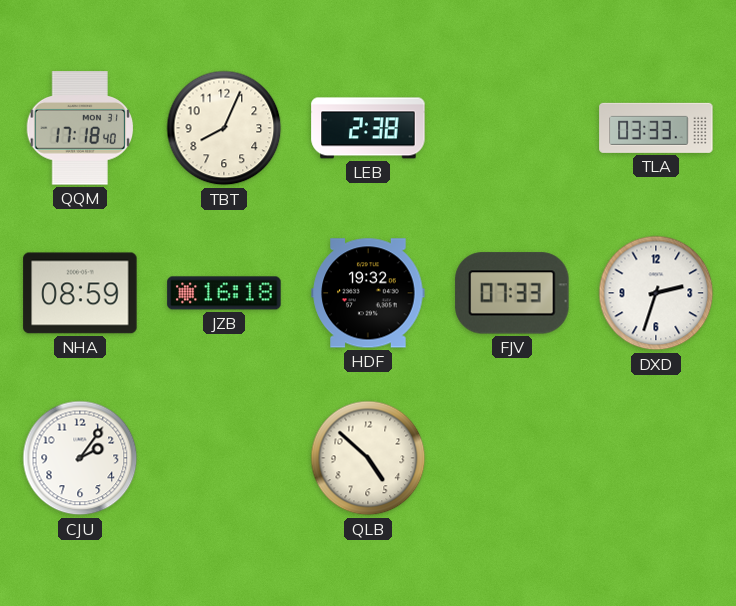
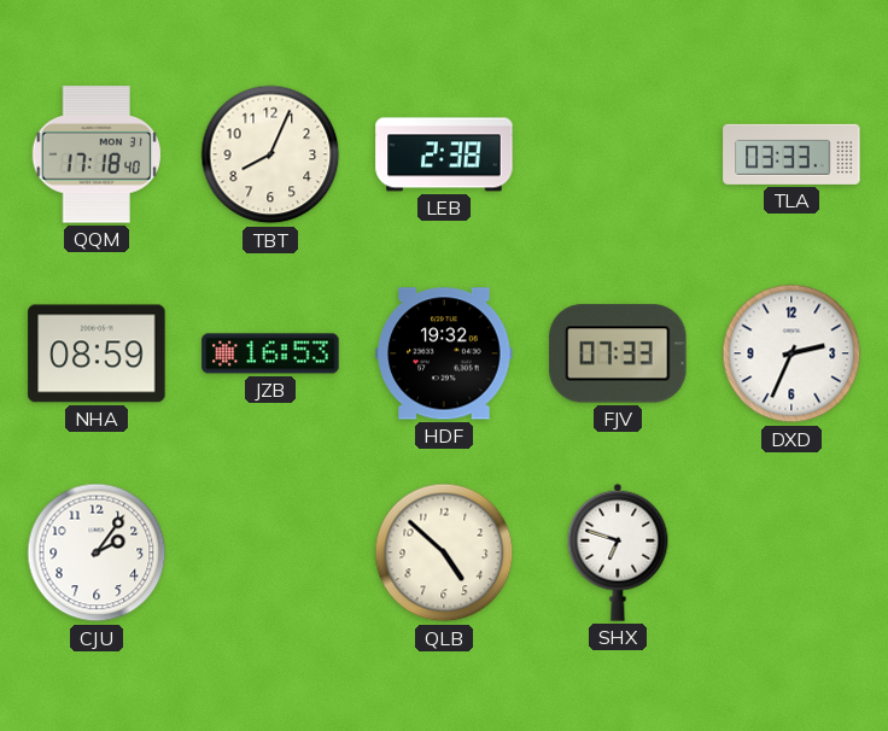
JZB: 16:18 -> 16:53
DXD: 2:33 -> 2:34
SHX: none -> 6:48
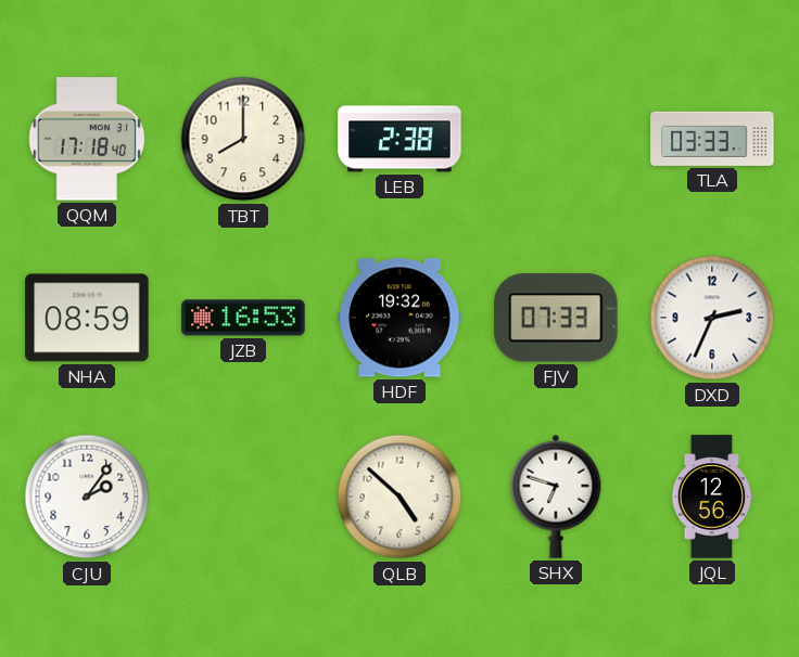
TBT: 8:04 -> 8:00
JQL: none -> 12:56
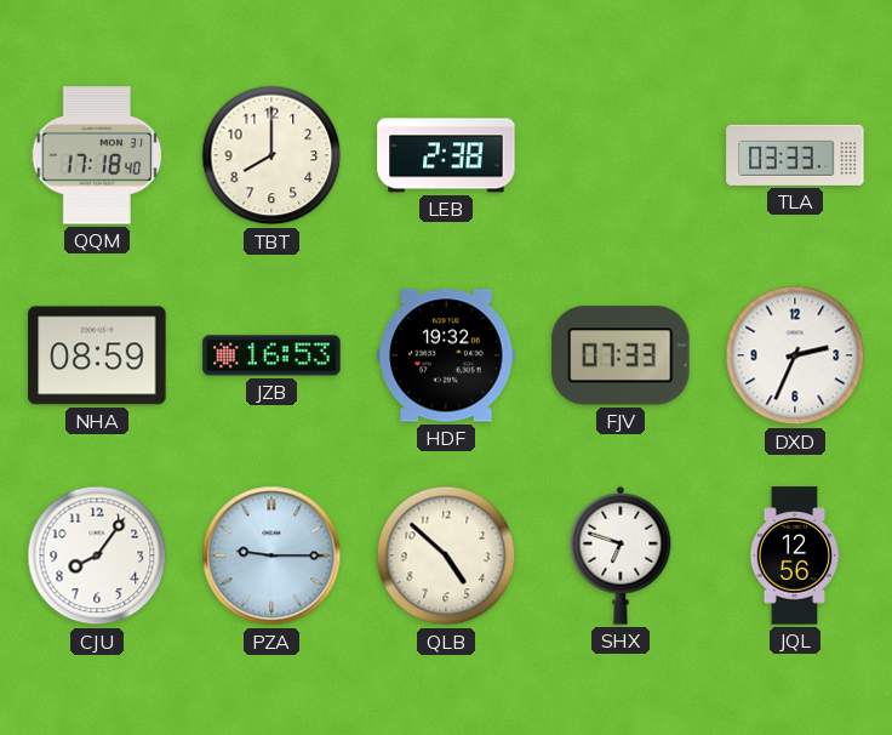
CJU: 2:06 -> 8:06
PZA: none -> 9:15
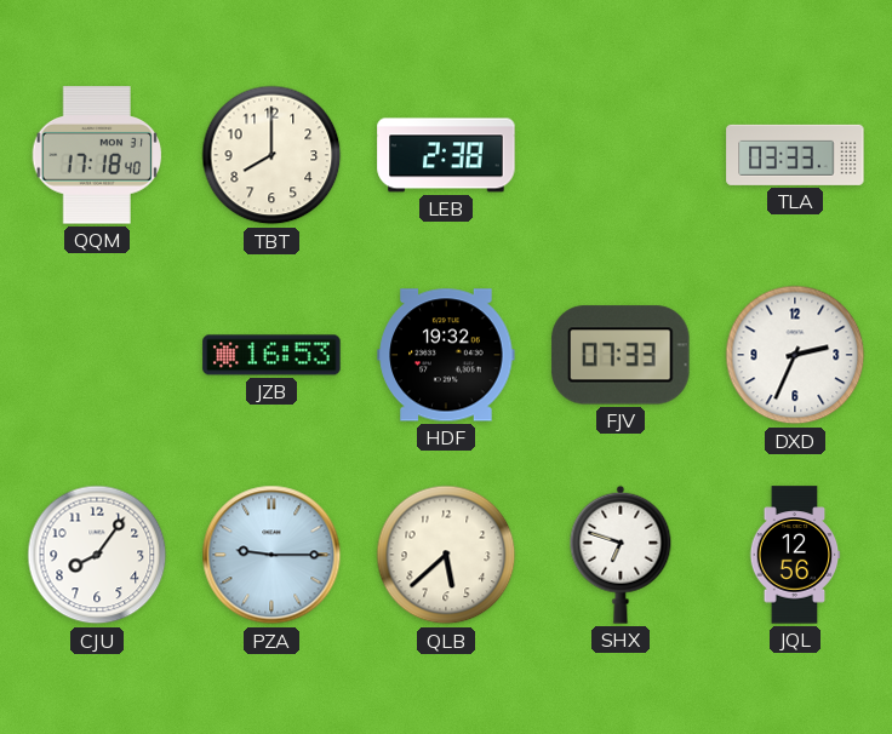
NHA: 08:59 -> none
QLB: 4:52 -> 5:38
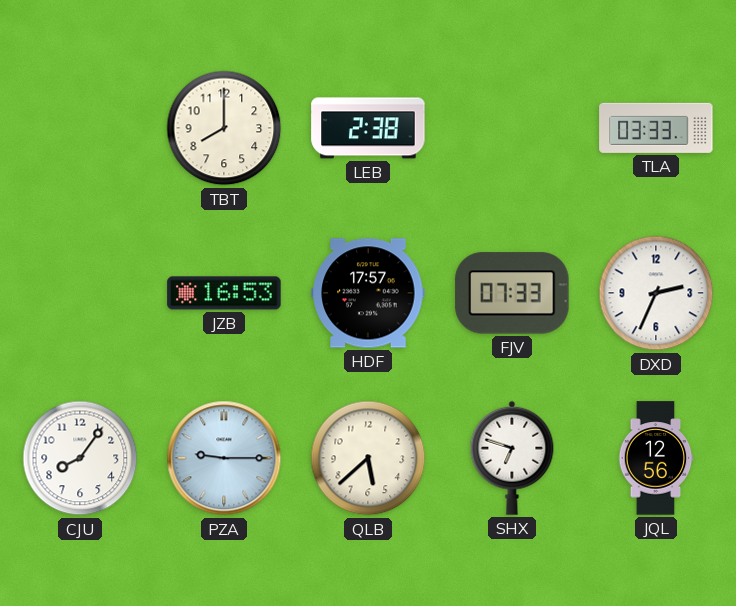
QQM: 17:18 -> none
HDF: 19:32 -> 17:57
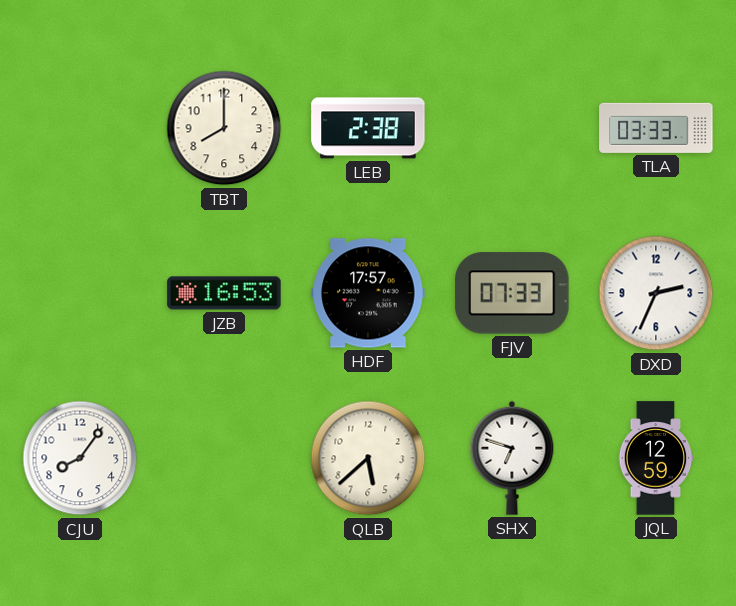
PZA: 9:15 -> none
JQL: 12:56 -> 12:59
